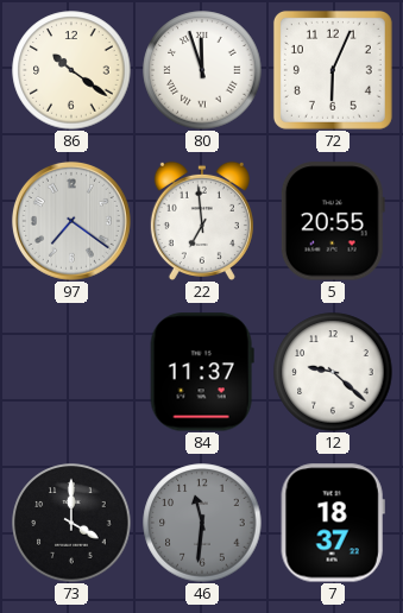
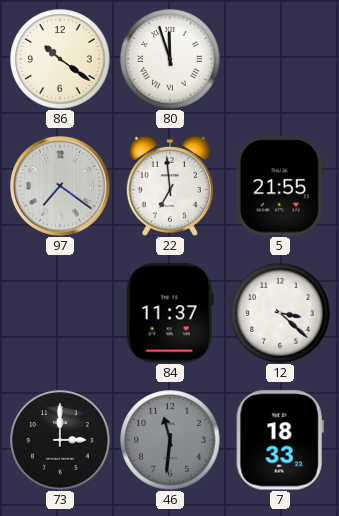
72: 6:04 -> none
5: 20:55 -> 21:55
12: 9:22 -> 3:22
73: 4:00 -> 3:00
7: 18:37 -> 18:33
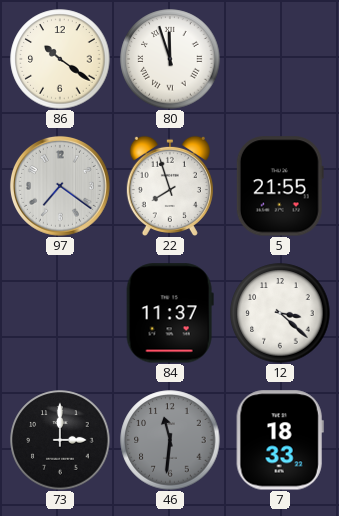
22: 6:59 -> 7:57
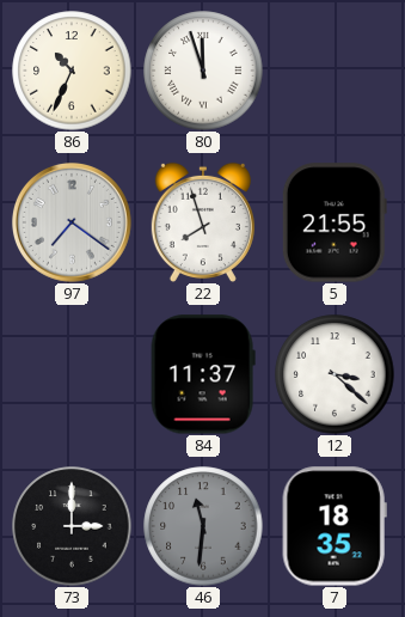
86: 10:21 -> 10:34
7: 18:33 -> 18:35
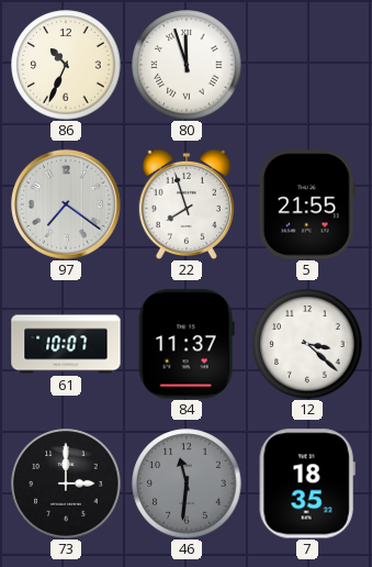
61: none -> 10:07
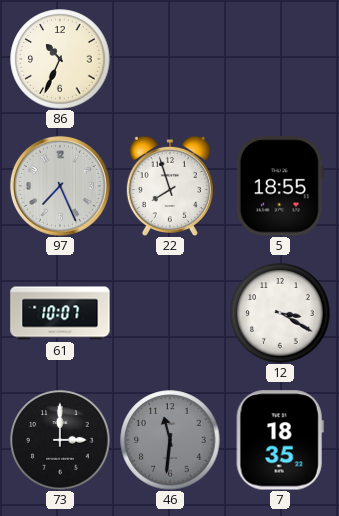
80: 11:57 -> none
97: 7:21 -> 7:26
5: 21:55 -> 18:55
84: 11:37 -> none
12: 3:22 -> 3:20
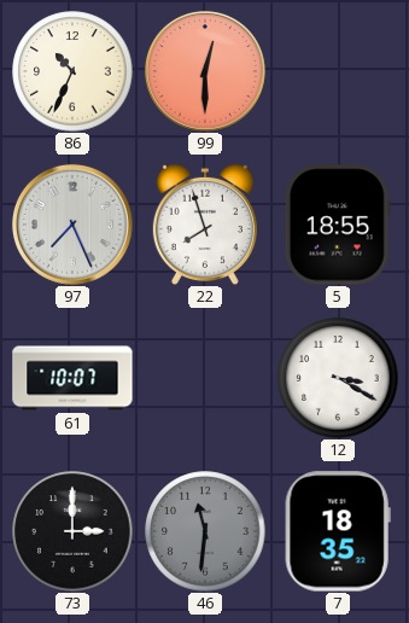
99: none -> 12:30
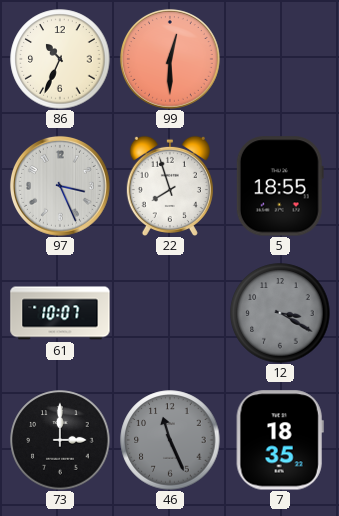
97: 7:26 -> 3:26
12 dial: white -> grey
46: 11:31 -> 11:26
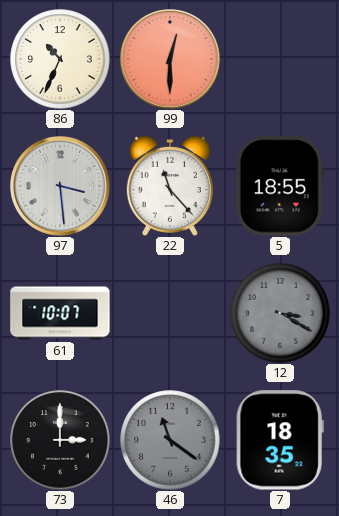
97: 3:26 -> 3:29
22: 7:57 -> 11:23
46: 11:26 -> 11:21
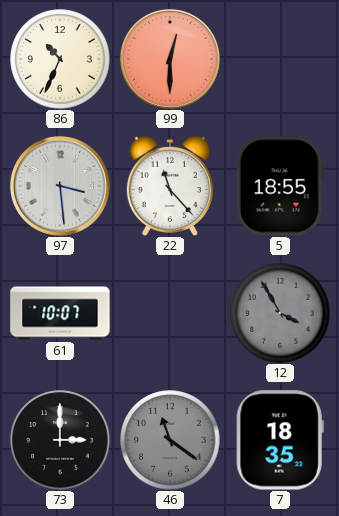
12: 3:20 -> 3:55
